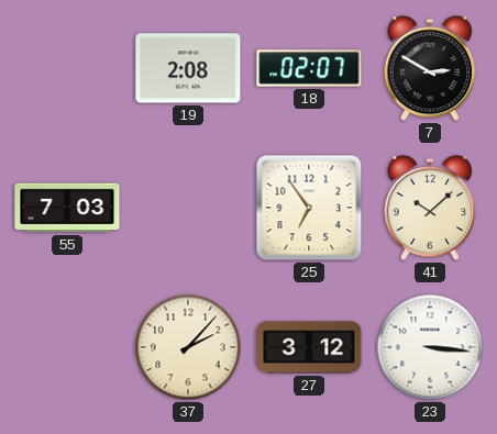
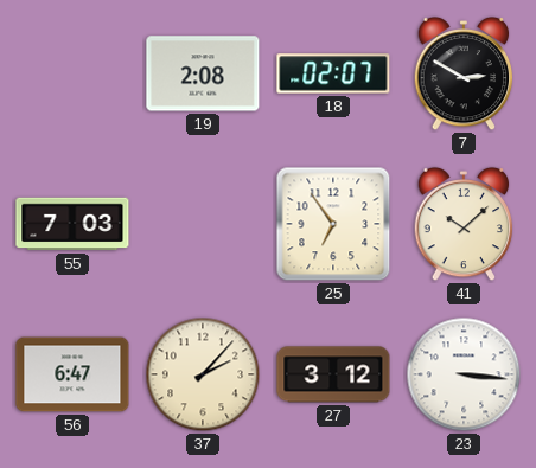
56: none -> 6:47
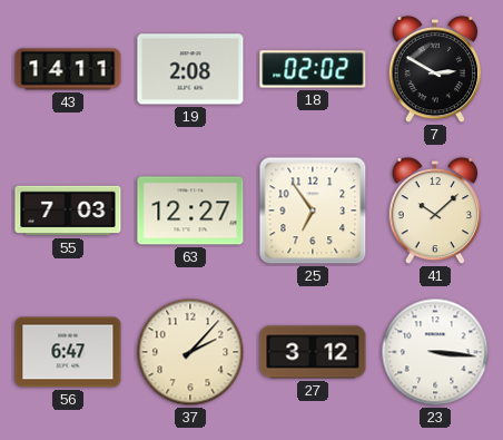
43: none -> 14:11
18: 02:07 -> 02:02
63: none -> 12:27
